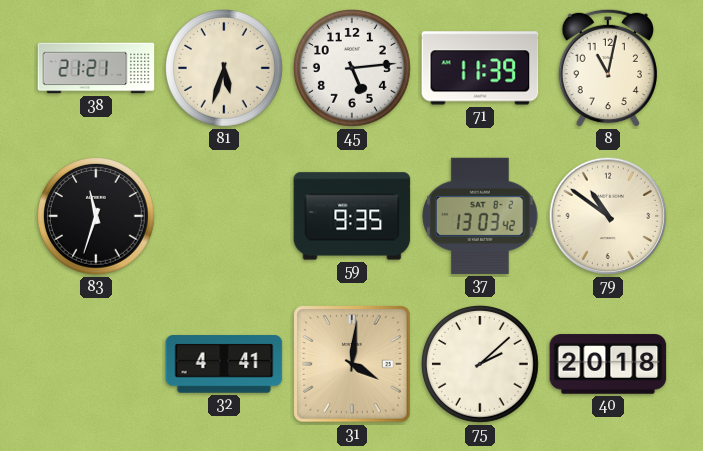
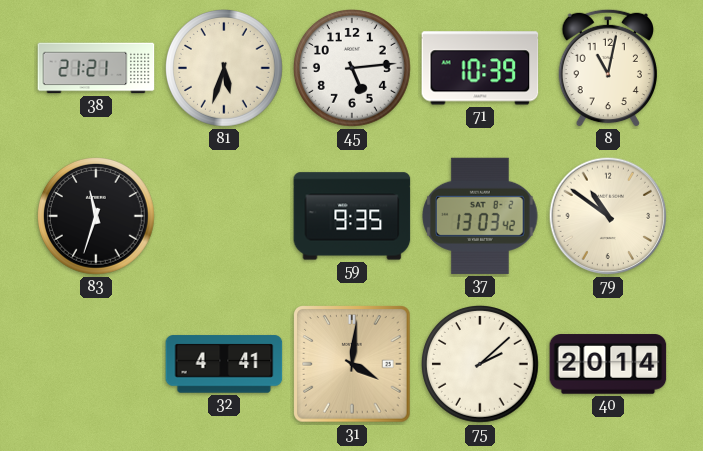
71: 11:39 -> 10:39
40: 20:18 -> 20:14
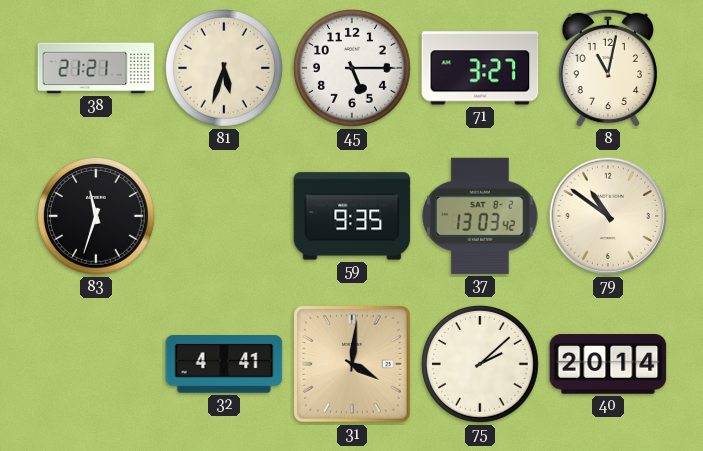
45: 5:14 -> 5:15
71: 10:39 -> 3:27
